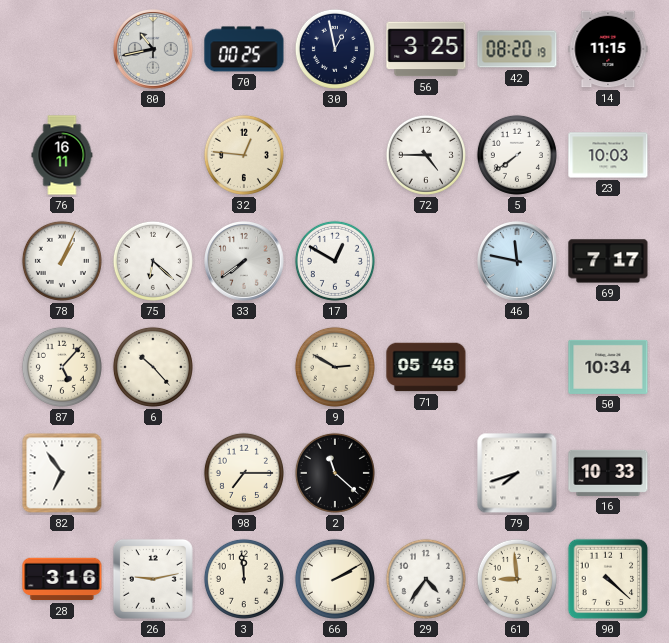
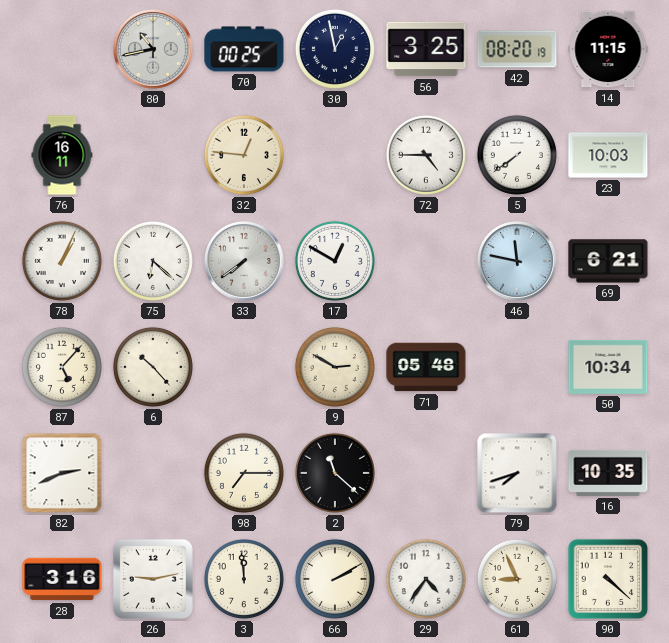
69: 7:17 -> 6:21
82: 6:54 -> 2:41
16: 10:33 -> 10:35
61: 8:59 -> 8:56
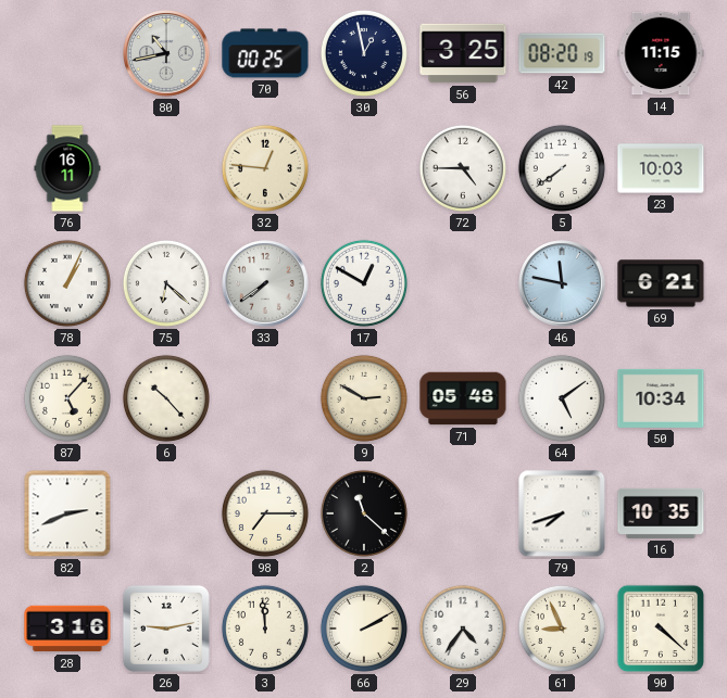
64: none -> 5:09
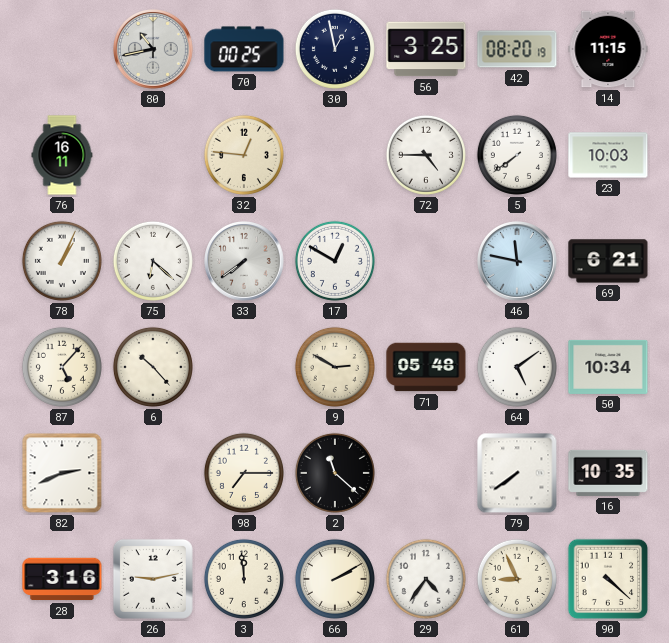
79: 7:42 -> 7:39
